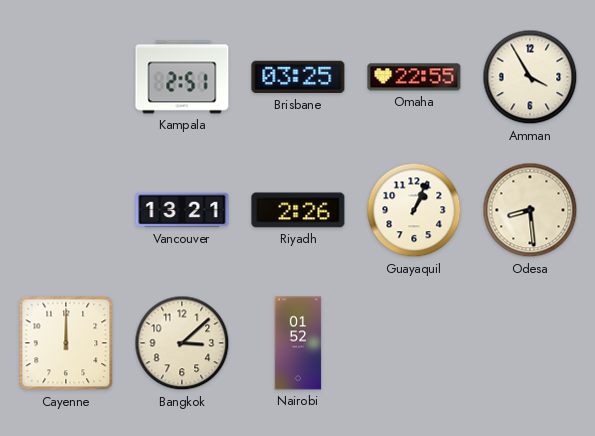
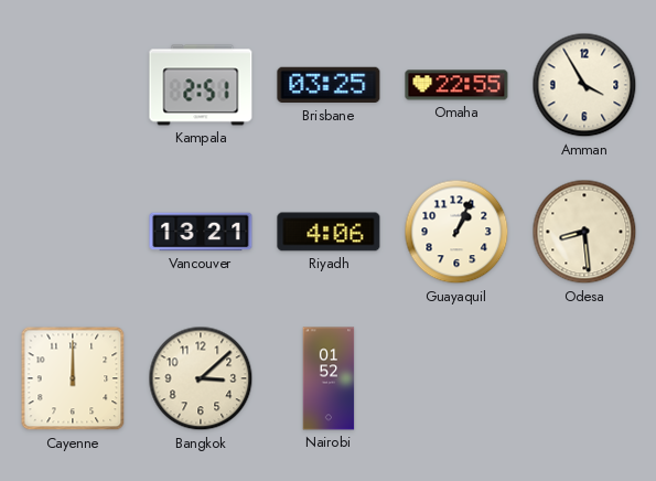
Riyadh: 2:26 -> 4:06
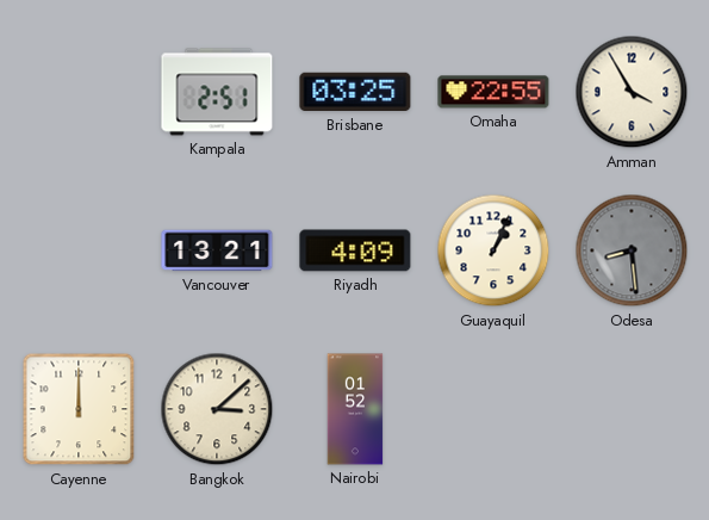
Riyadh: 4:06 -> 4:09
Odesa dial: cream -> grey
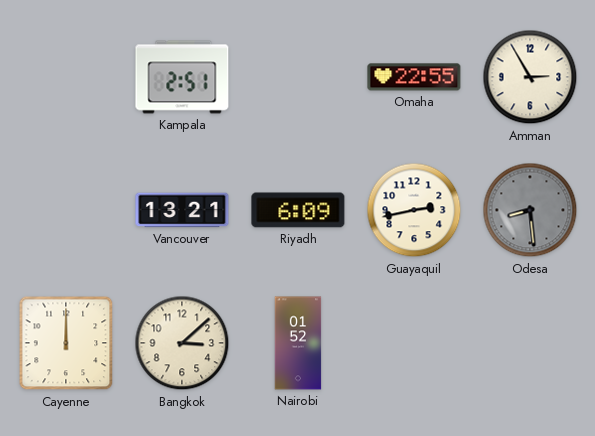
Brisbane: 03:25 -> none
Amman: 3:55 -> 2:55
Riyadh: 4:09 -> 6:09
Guayaquil: 1:04 -> 2:43
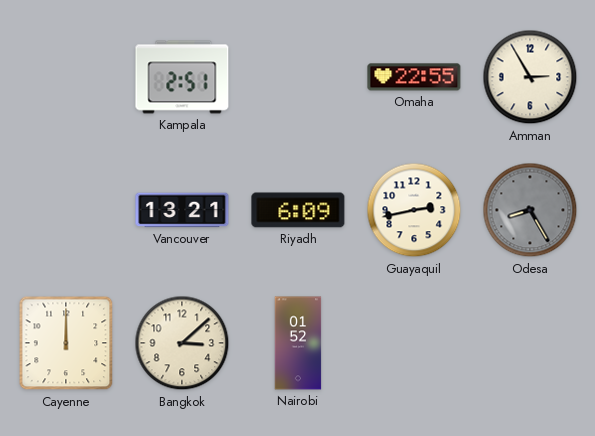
Odesa: 8:29 -> 8:25
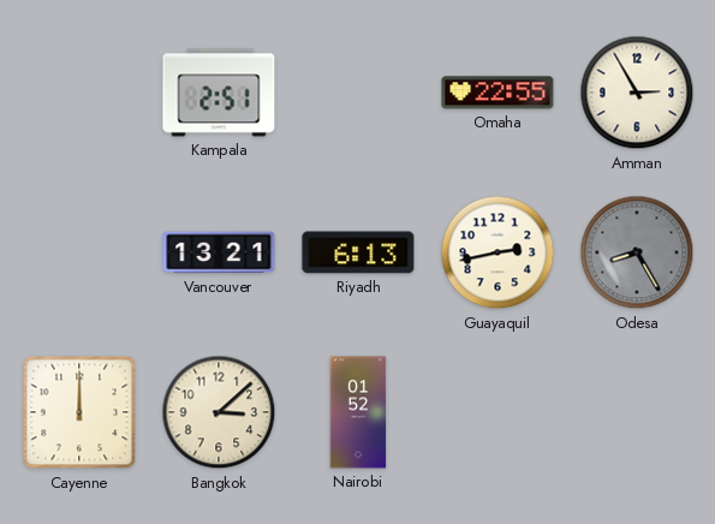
Riyadh: 6:09 -> 6:13
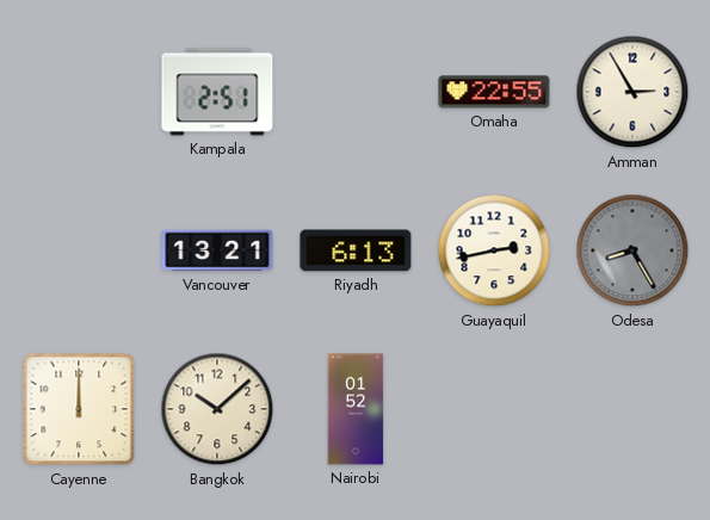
Bangkok: 3:08 -> 10:08
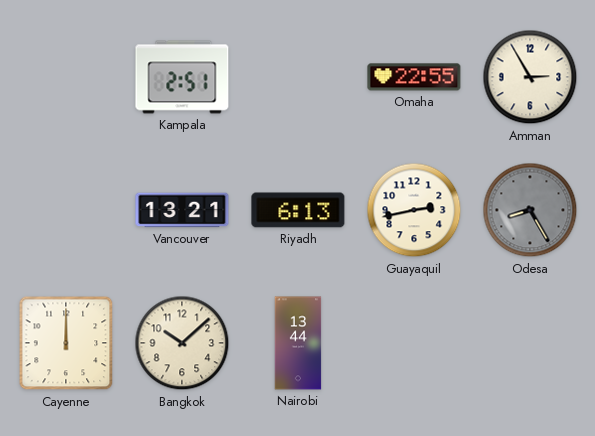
Nairobi: 01:52 -> 13:44
